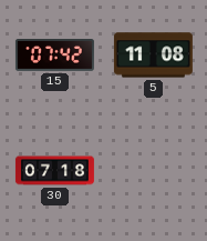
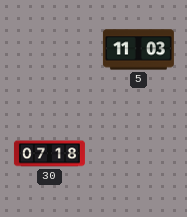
15: 07:42 -> none
5: 11:08 -> 11:03
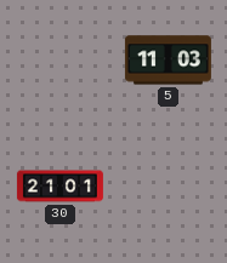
30: 07:18 -> 21:01
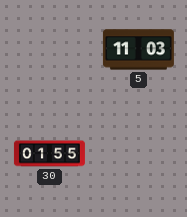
30: 21:01 -> 01:55
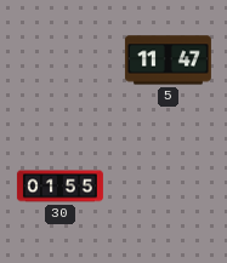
5: 11:03 -> 11:47
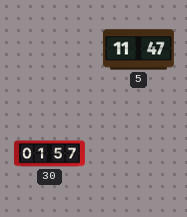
30: 01:55 -> 01:57
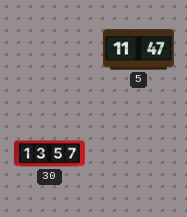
30: 01:57 -> 13:57
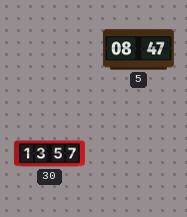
5: 11:47 -> 08:47
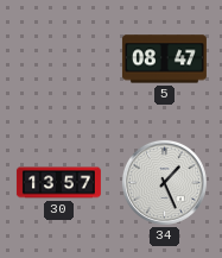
34: none -> 1:26
